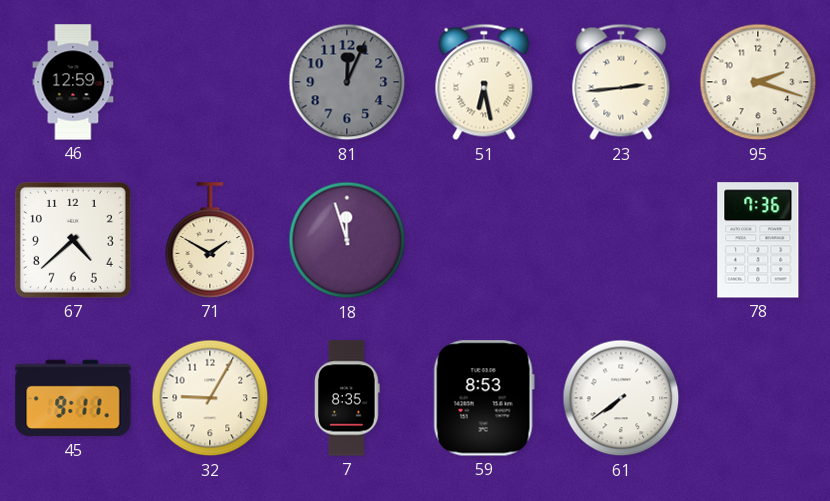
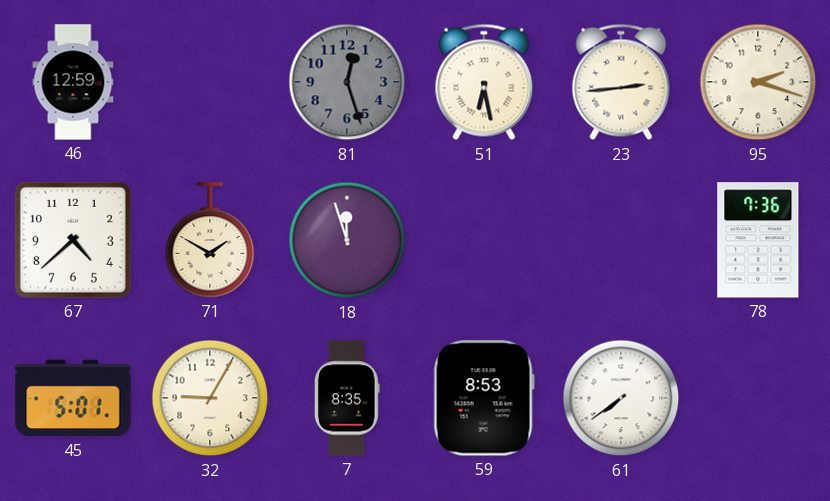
81: 12:04 -> 12:27
45: 9:11 -> 5:01
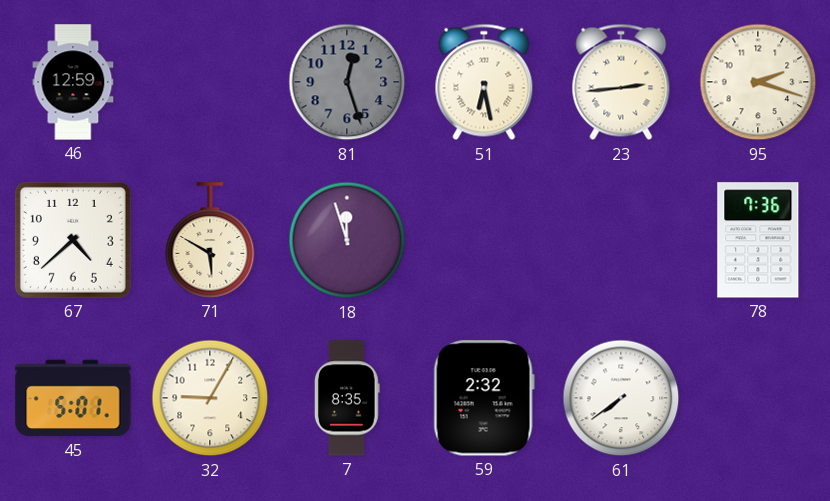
71: 1:50 -> 5:50
59: 8:53 -> 2:32
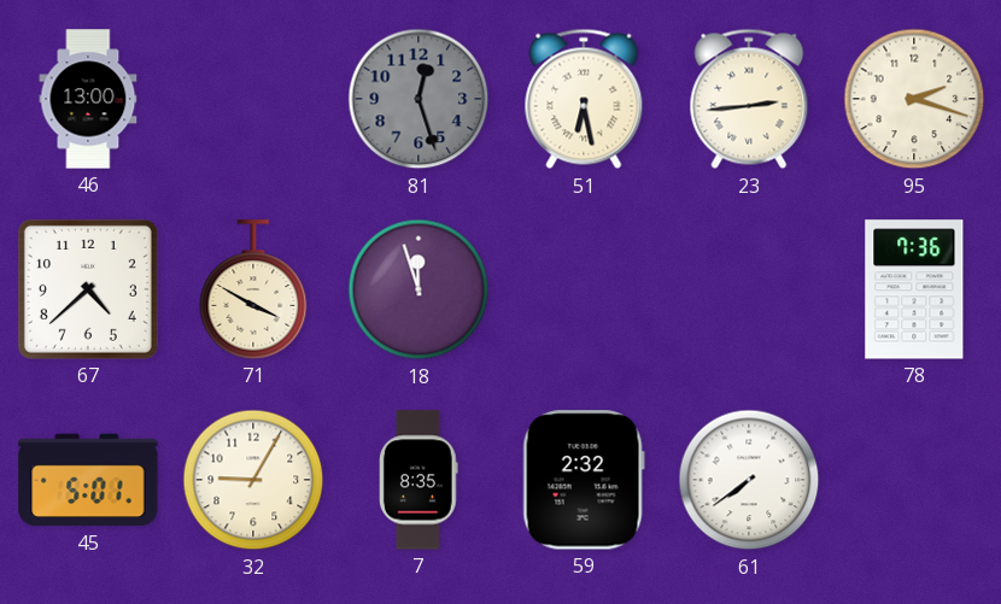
46: 12:59 -> 13:00
71: 5:50 -> 3:50
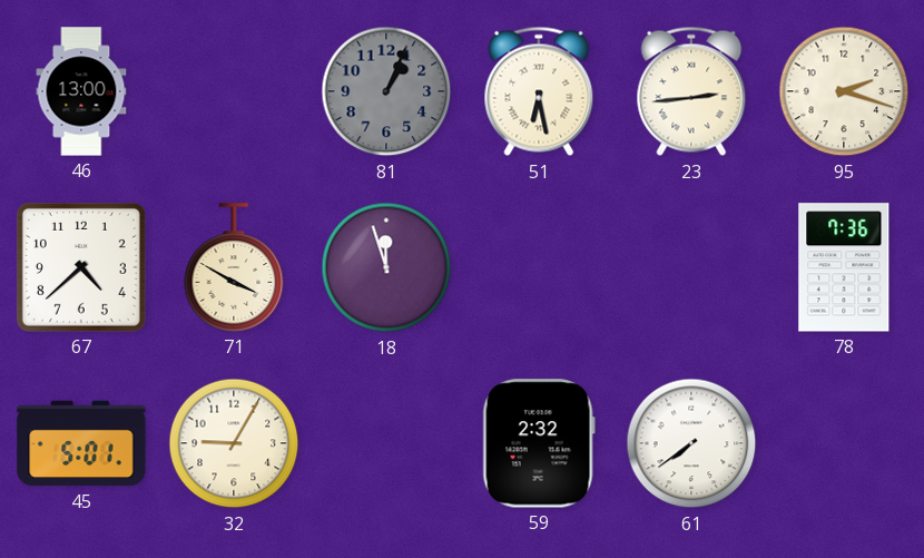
81: 12:27 -> 1:04
7: 8:35 -> none
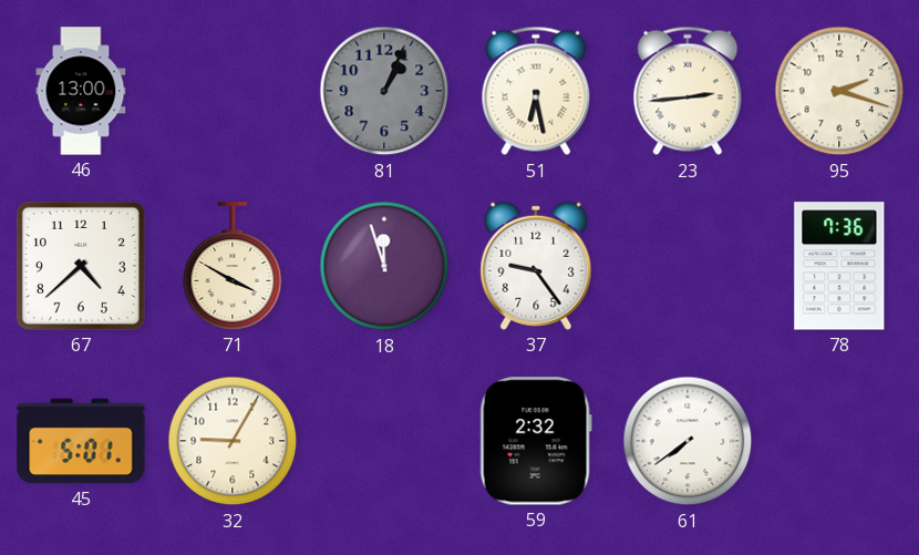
37: none -> 9:24
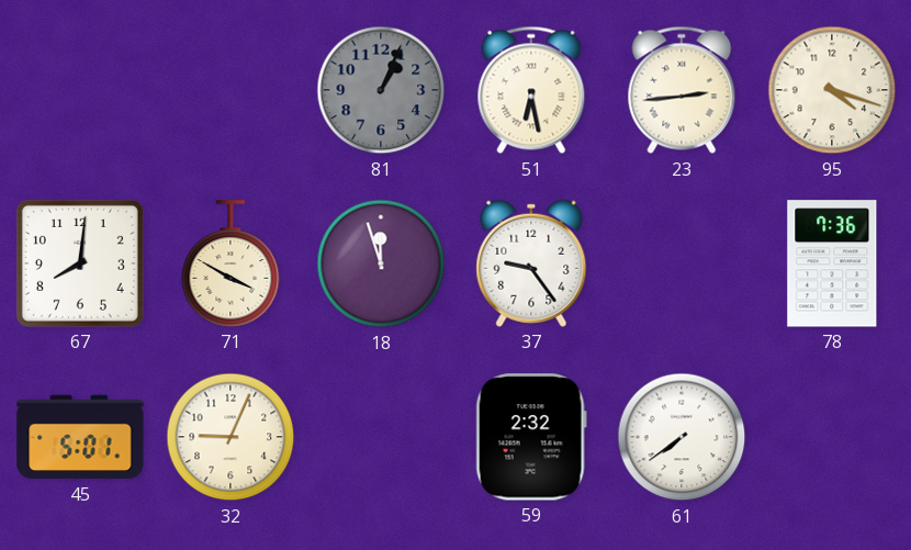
46: 13:00 -> none
95: 2:18 -> 4:18
67: 4:38 -> 8:01
32: 9:05 -> 9:04
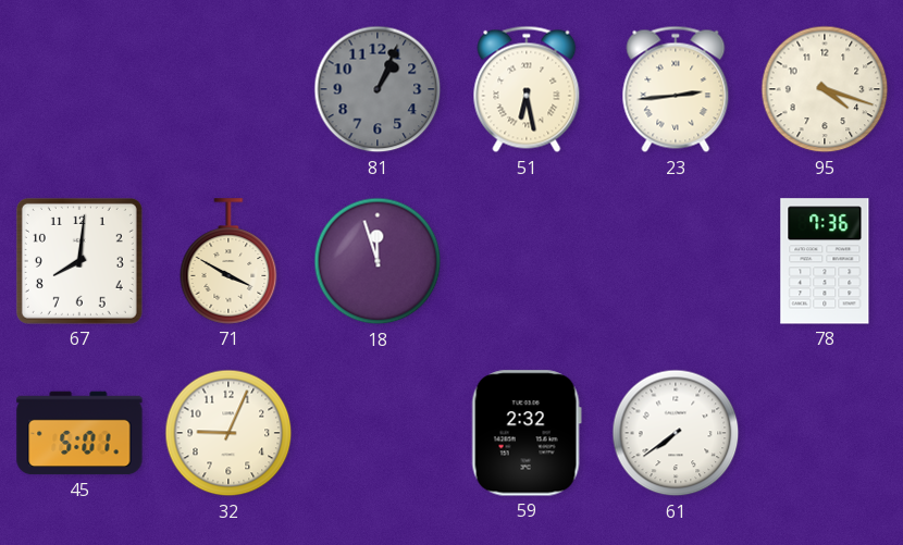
37: 9:24 -> none
